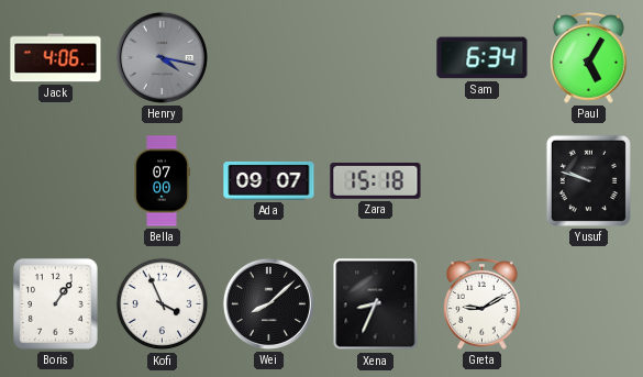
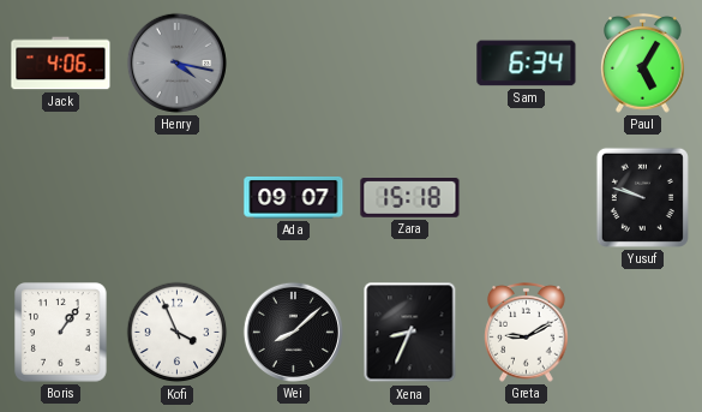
Bella: 07:00 -> none
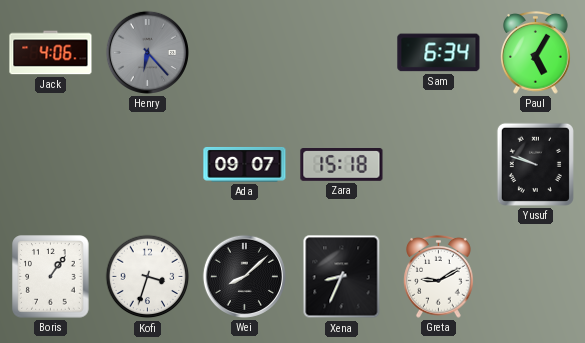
Henry: 4:17 -> 6:23
Kofi: 3:56 -> 3:33
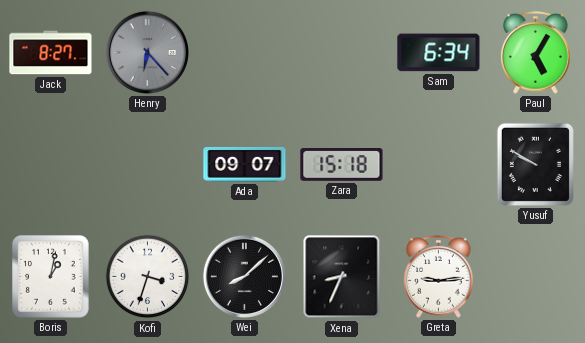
Jack: 4:06 -> 8:27
Yusuf: 9:48 -> 9:50
Boris: 1:06 -> 1:02
Greta: 9:10 -> 9:14
